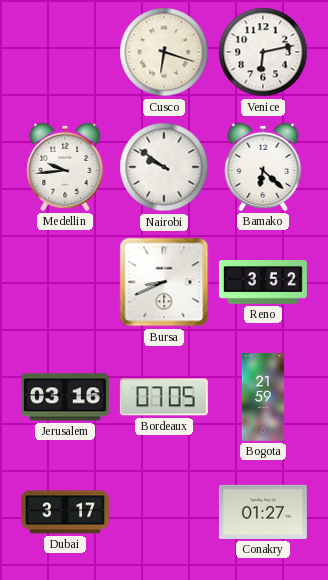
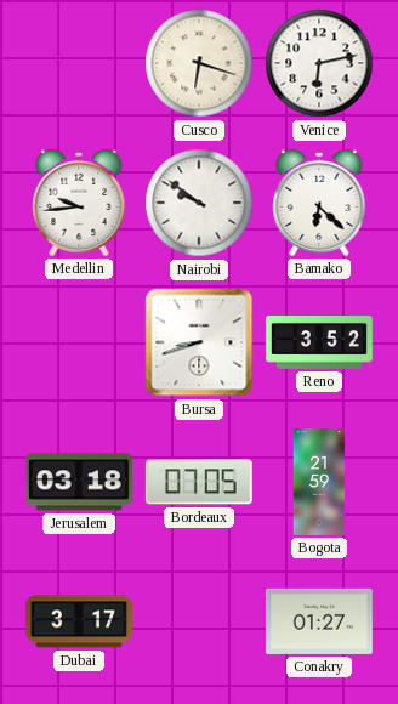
Bursa: 8:41 -> 8:42
Jerusalem: 03:16 -> 03:18
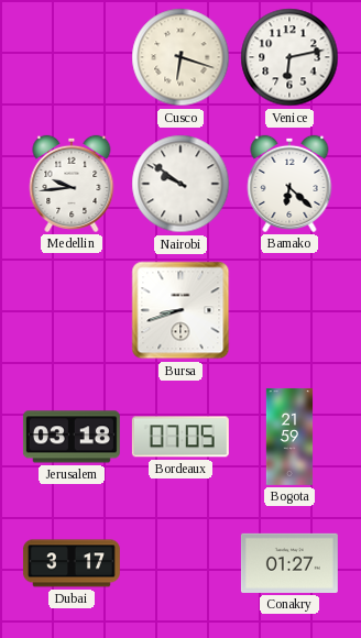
Reno: 3:52 -> none
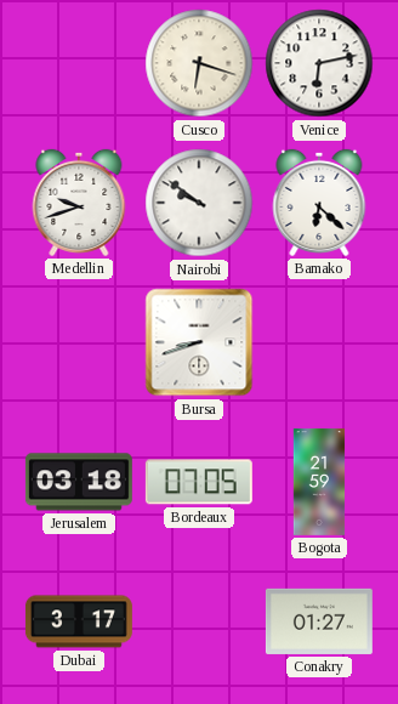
Medellin: 9:44 -> 9:42
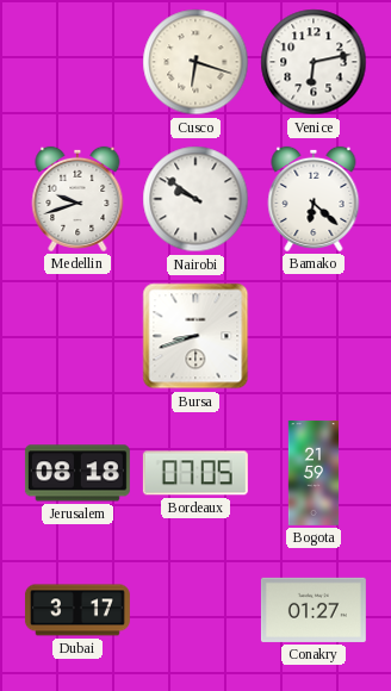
Jerusalem: 03:18 -> 08:18
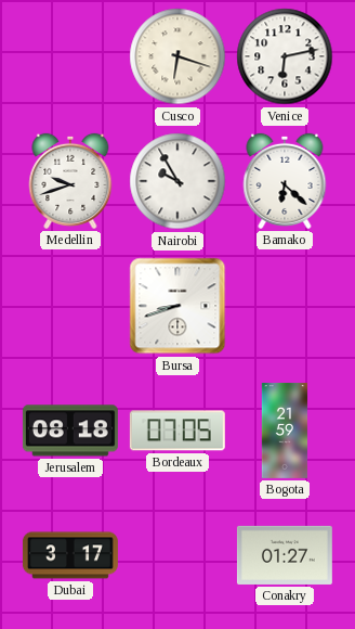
Nairobi: 9:51 -> 9:55
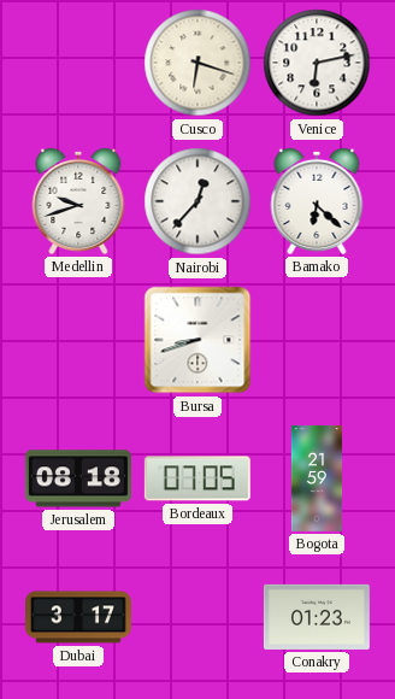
Nairobi: 9:55 -> 12:37
Conakry: 01:27 -> 01:23
